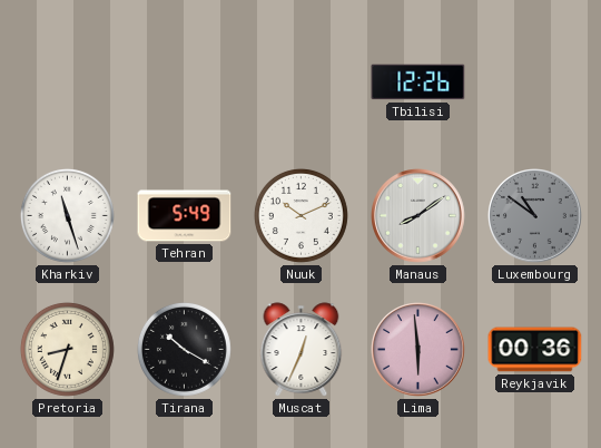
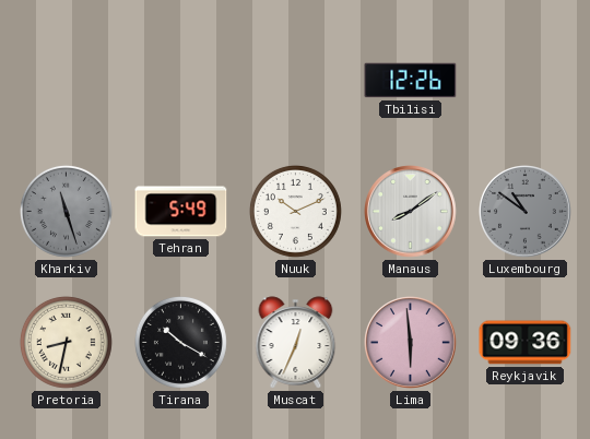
Kharkiv dial: white -> grey
Pretoria: 8:33 -> 8:32
Reykjavik: 00:36 -> 09:36
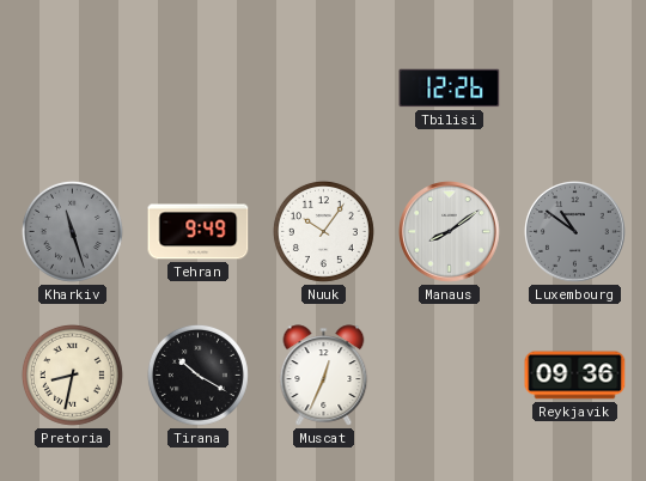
Tehran: 5:49 -> 9:49
Nuuk: 10:11 -> 10:06
Lima: 5:59 -> none
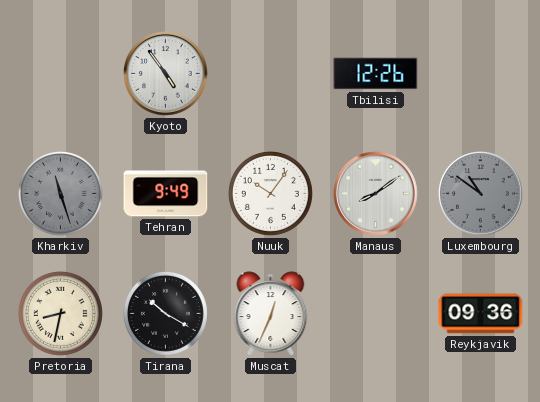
Kyoto: none -> 4:54
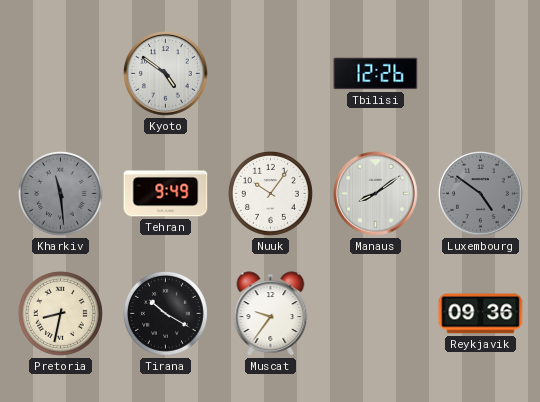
Kyoto: 4:54 -> 4:51
Kharkiv: 11:27 -> 11:29
Luxembourg: 10:51 -> 4:51
Muscat: 12:34 -> 9:36
